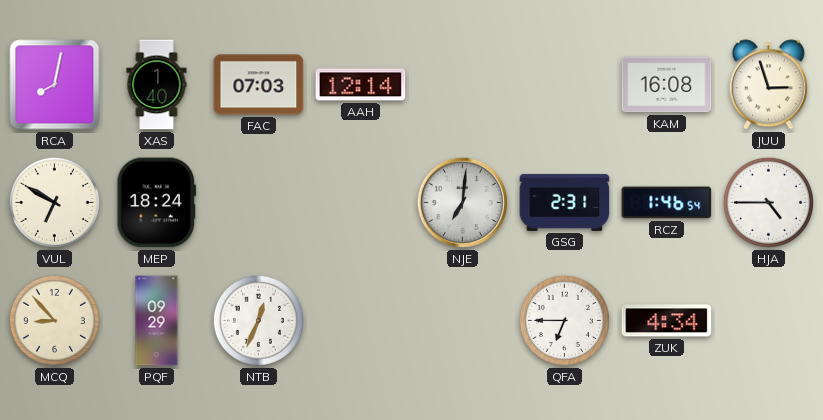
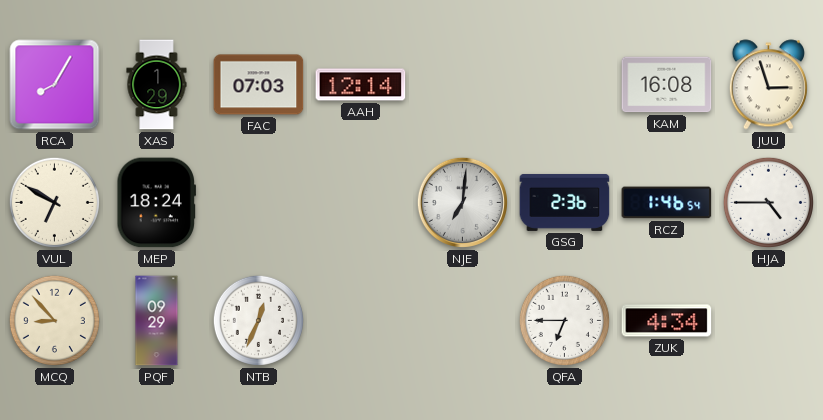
RCA: 8:02 -> 8:05
XAS: 1:40 -> 1:29
GSG: 2:31 -> 2:36
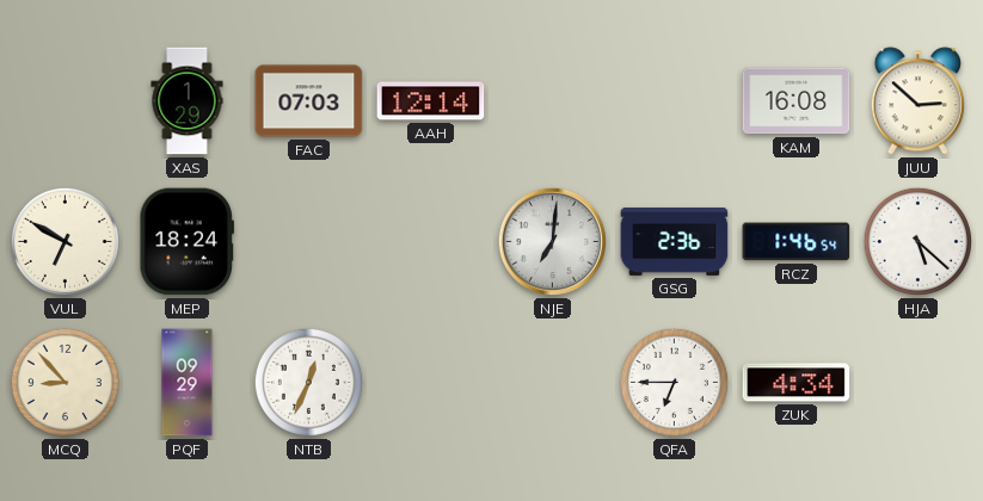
RCA: 8:05 -> none
JUU: 2:57 -> 2:52
HJA: 4:45 -> 5:22
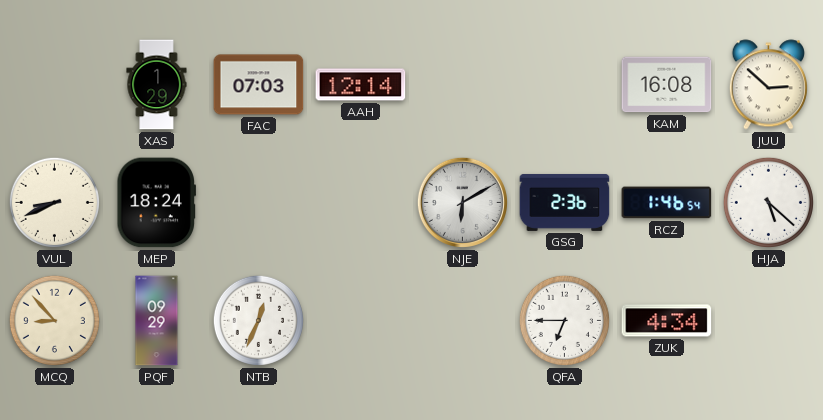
VUL: 6:50 -> 8:41
NJE: 7:01 -> 6:10
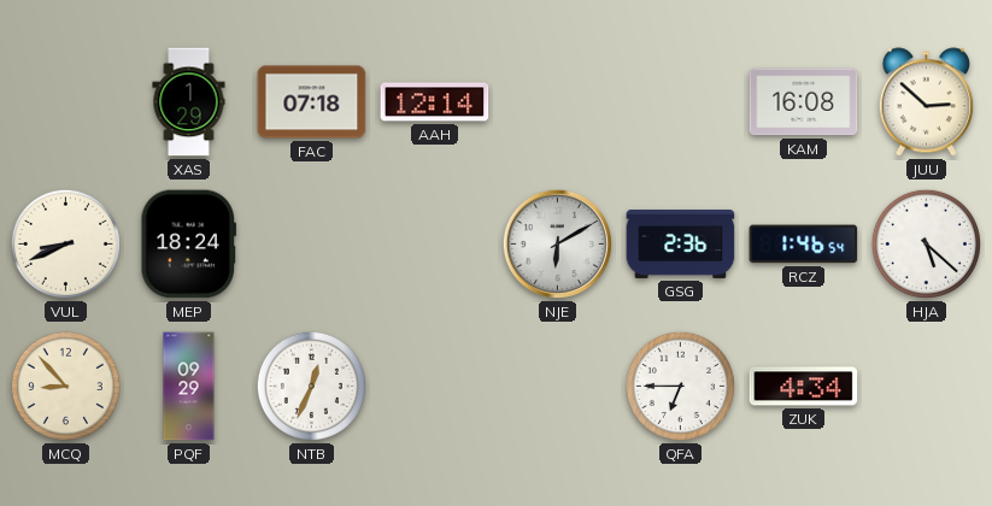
FAC: 07:03 -> 07:18
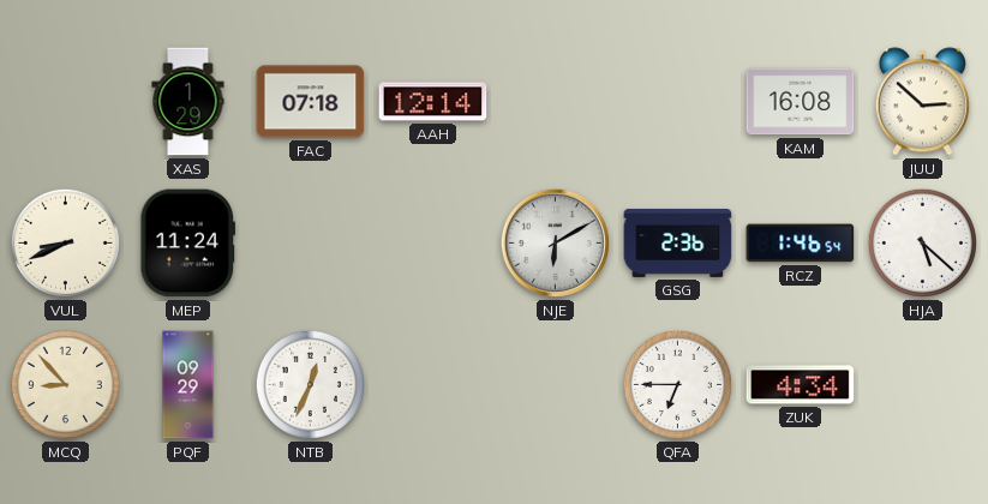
MEP: 18:24 -> 11:24
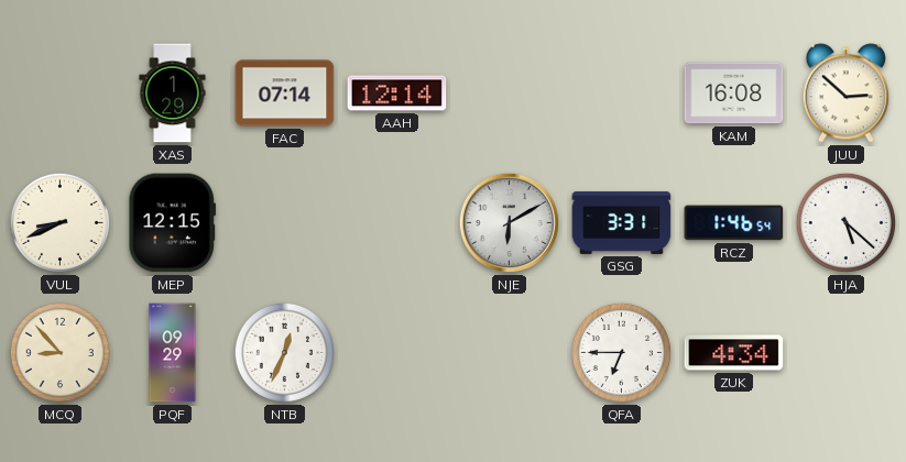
FAC: 07:18 -> 07:14
MEP: 11:24 -> 12:15
GSG: 2:36 -> 3:31
